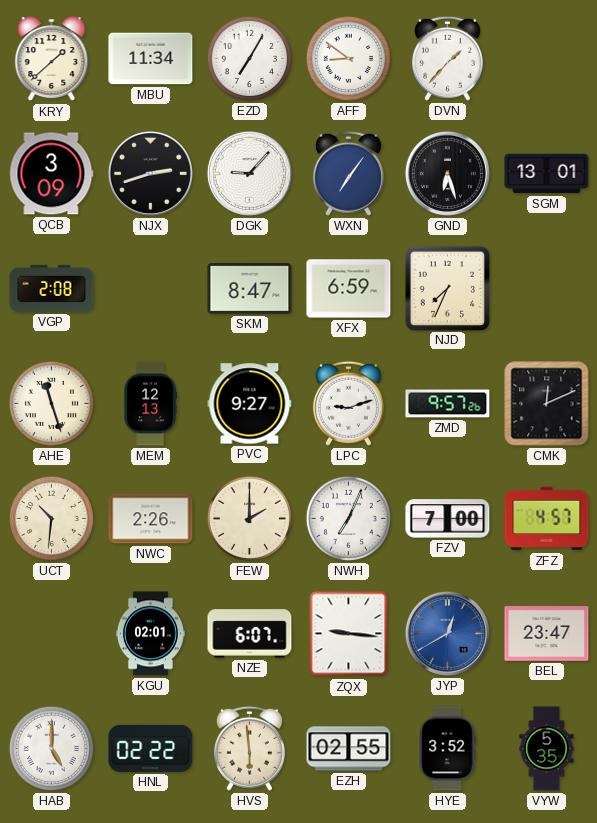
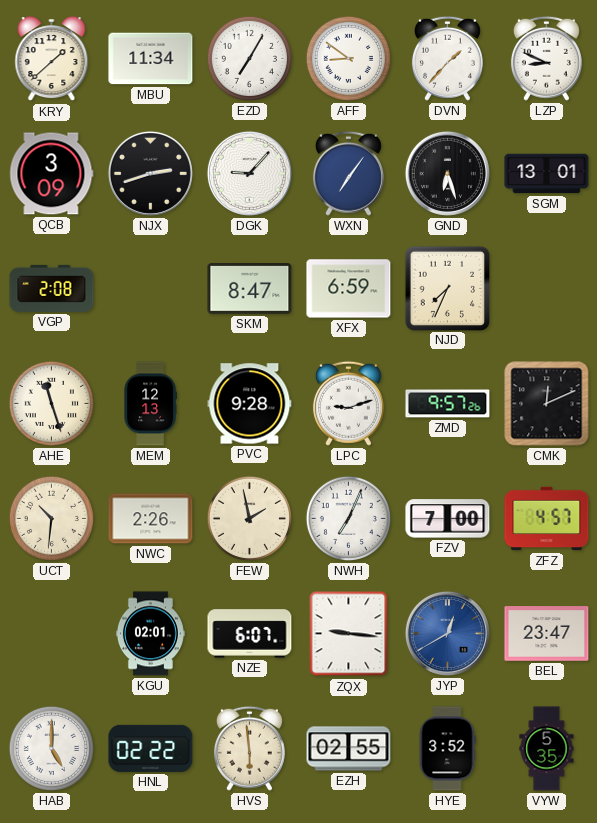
LZP: none -> 8:49
PVC: 9:27 -> 9:28
FEW: 2:00 -> 1:58
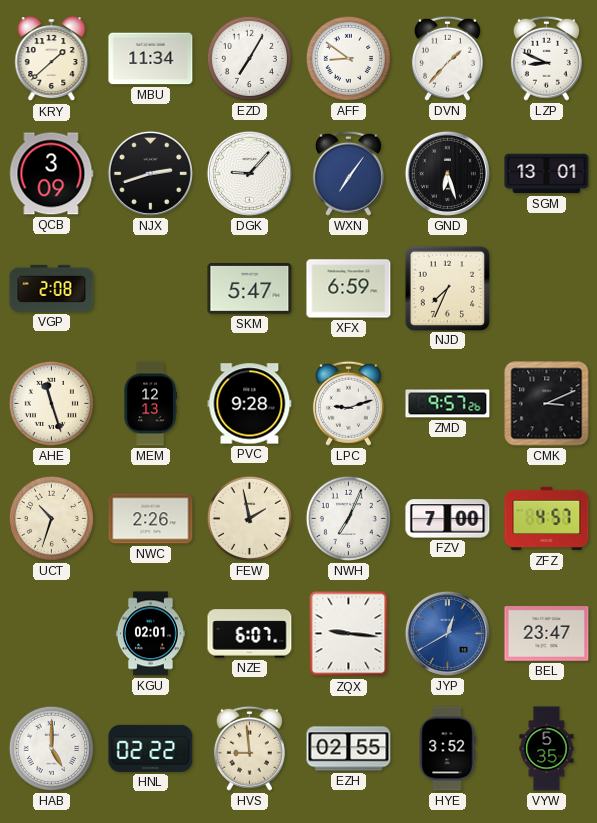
SKM: 8:47 -> 5:47
CMK: 12:11 -> 3:11
UCT: 10:31 -> 10:33
HVS: 5:59 -> 8:59
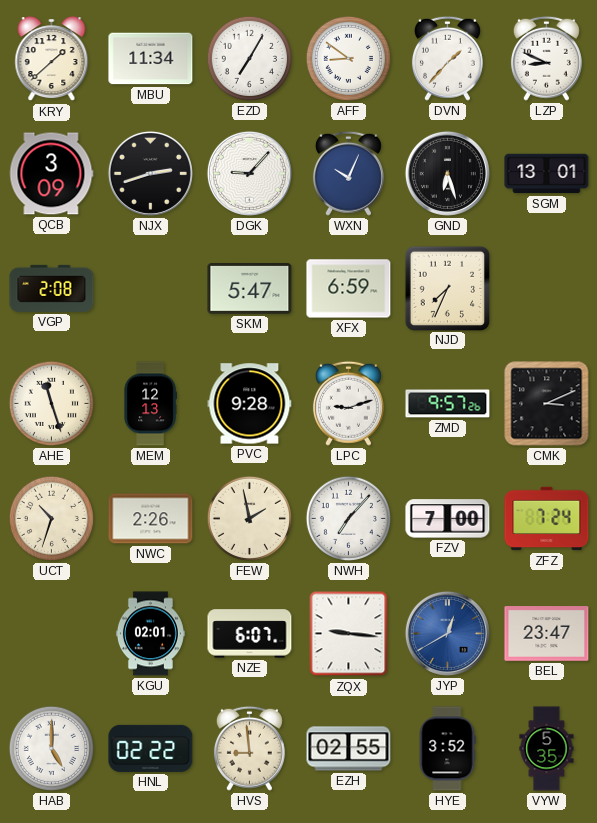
WXN: 7:06 -> 10:04
NWH: 7:04 -> 7:07
ZFZ: 4:57 -> 7:24
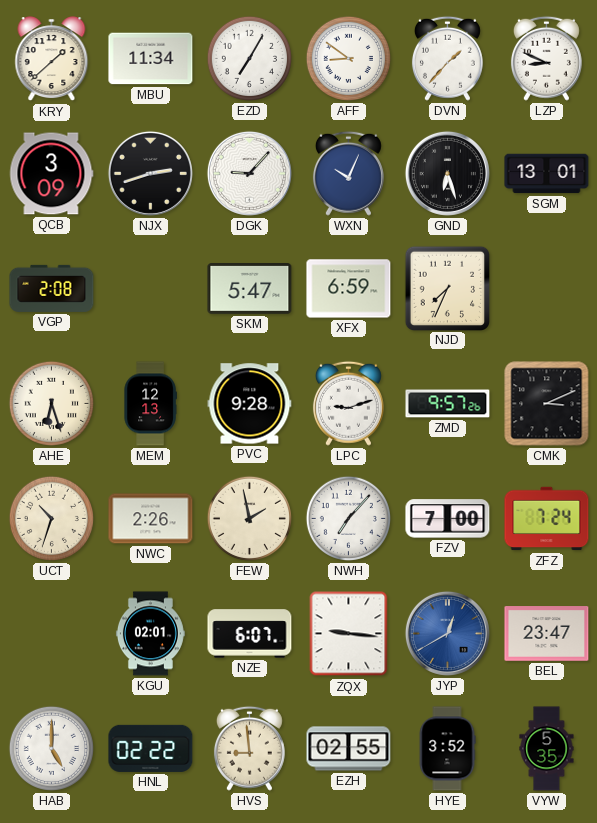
AHE: 11:27 -> 6:27
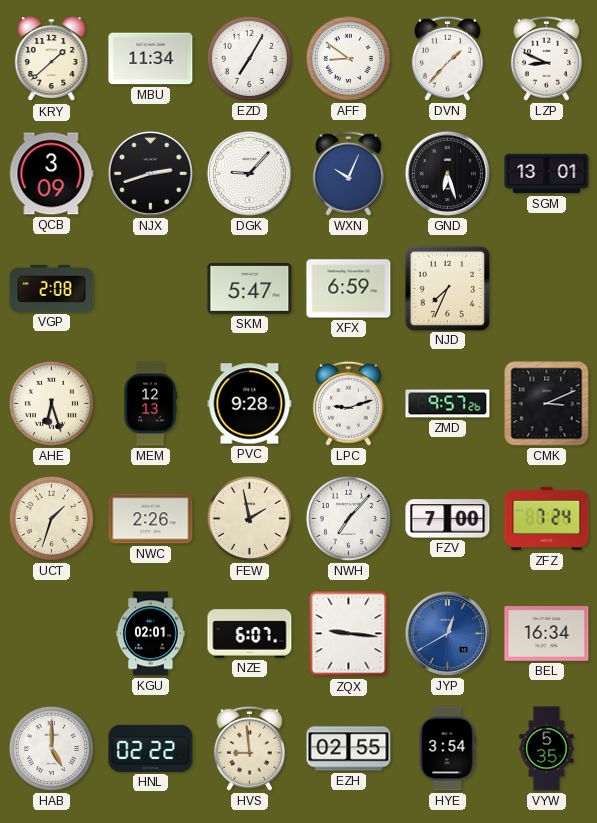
UCT: 10:33 -> 1:33
BEL: 23:47 -> 16:34
HYE: 3:52 -> 3:54
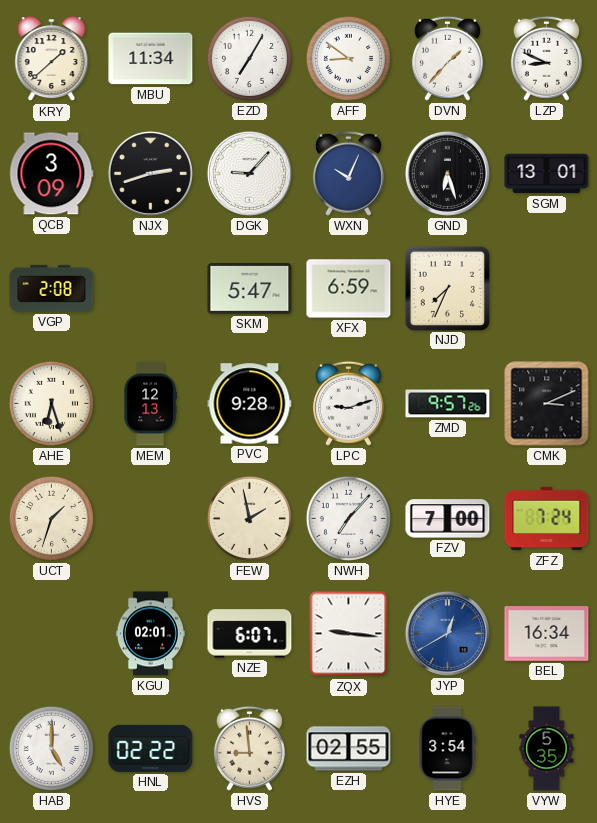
NWC: 2:26 -> none
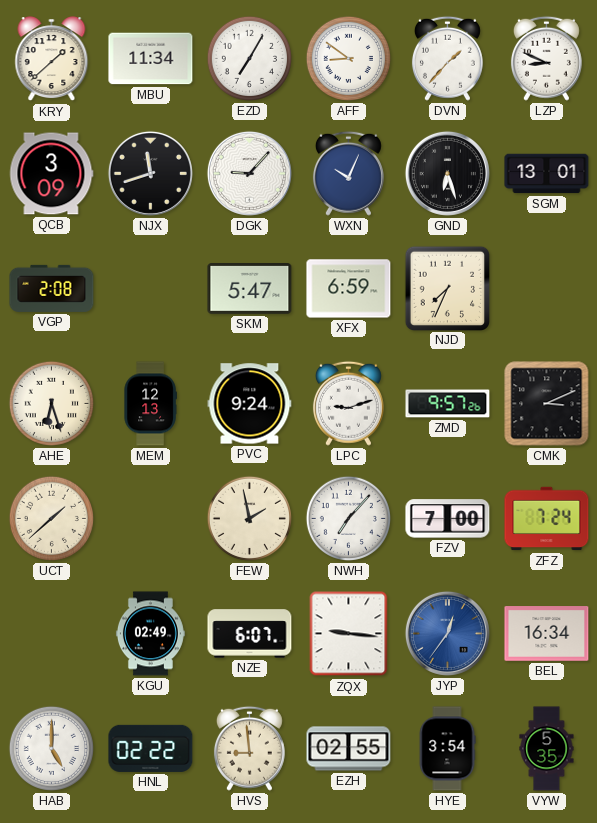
NJX: 2:42 -> 11:42
PVC: 9:28 -> 9:24
UCT: 1:33 -> 1:38
KGU: 02:01 -> 02:49
JYP: 12:40 -> 12:36
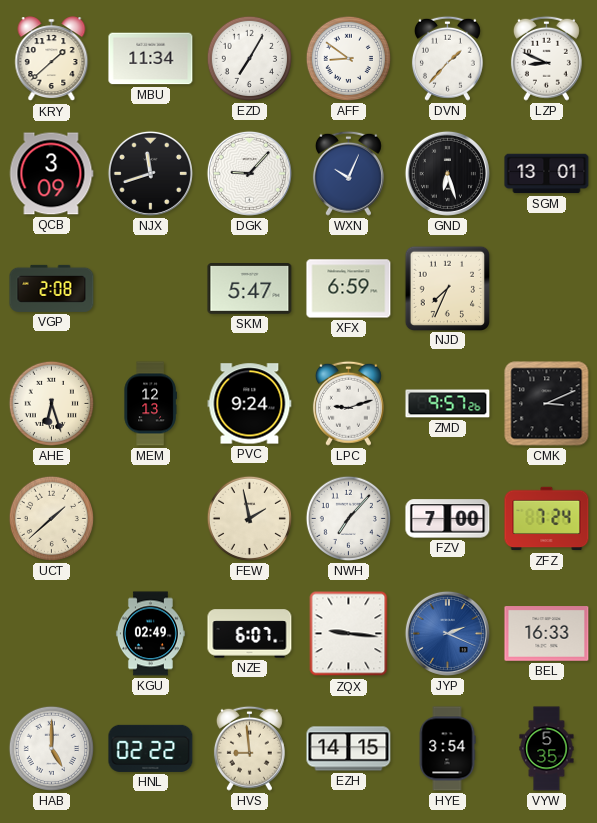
JYP: 12:36 -> 2:19
BEL: 16:34 -> 16:33
EZH: 02:55 -> 14:15
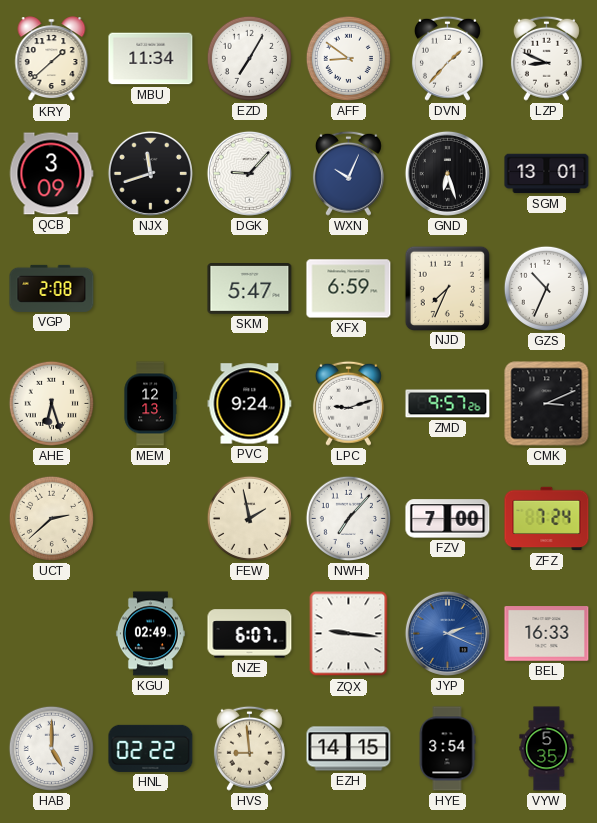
GZS: none -> 10:34
UCT: 1:38 -> 2:38
